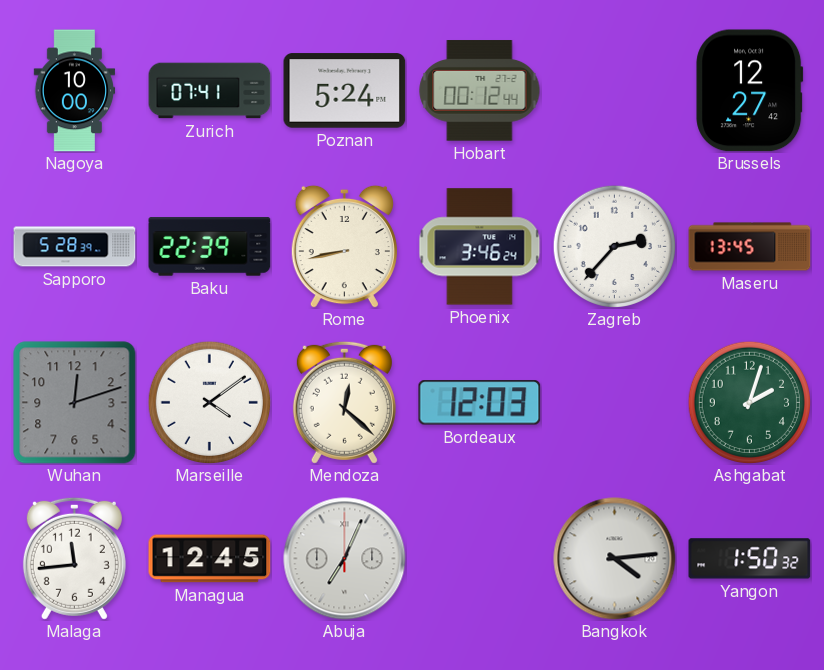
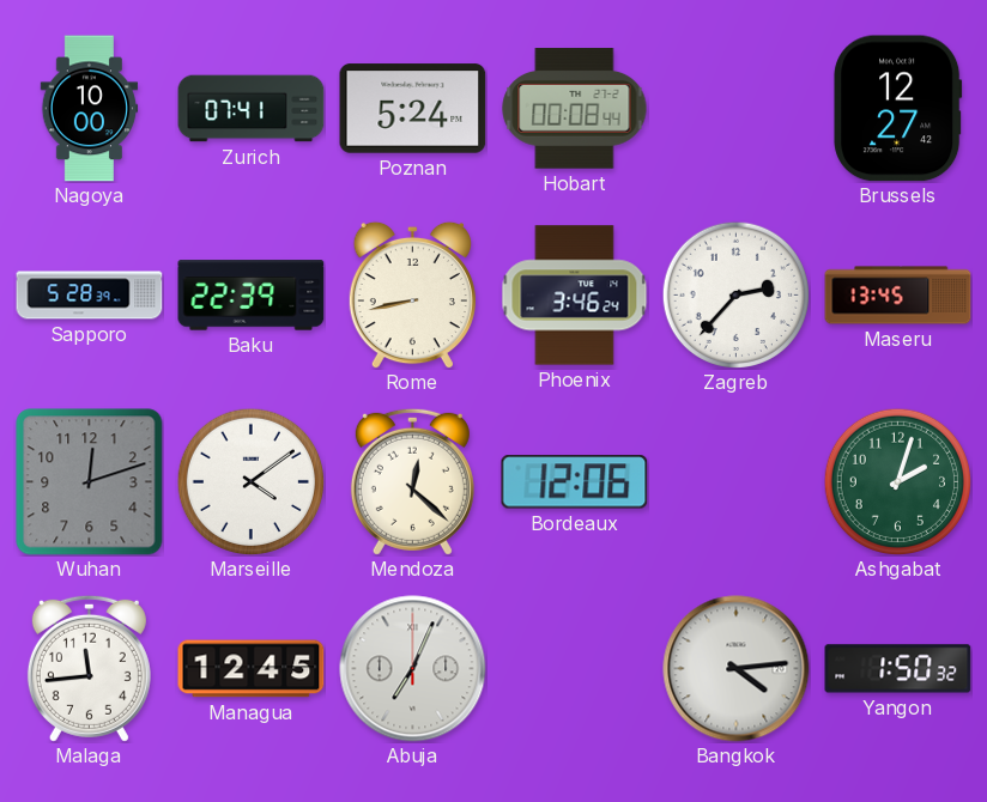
Hobart: 00:12 -> 00:08
Bordeaux: 12:03 -> 12:06
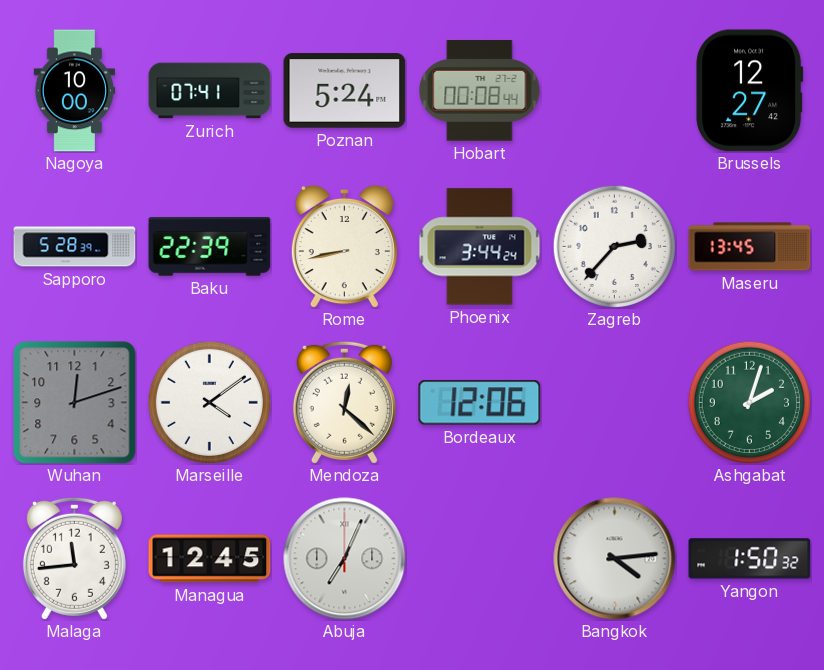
Phoenix: 3:46 -> 3:44
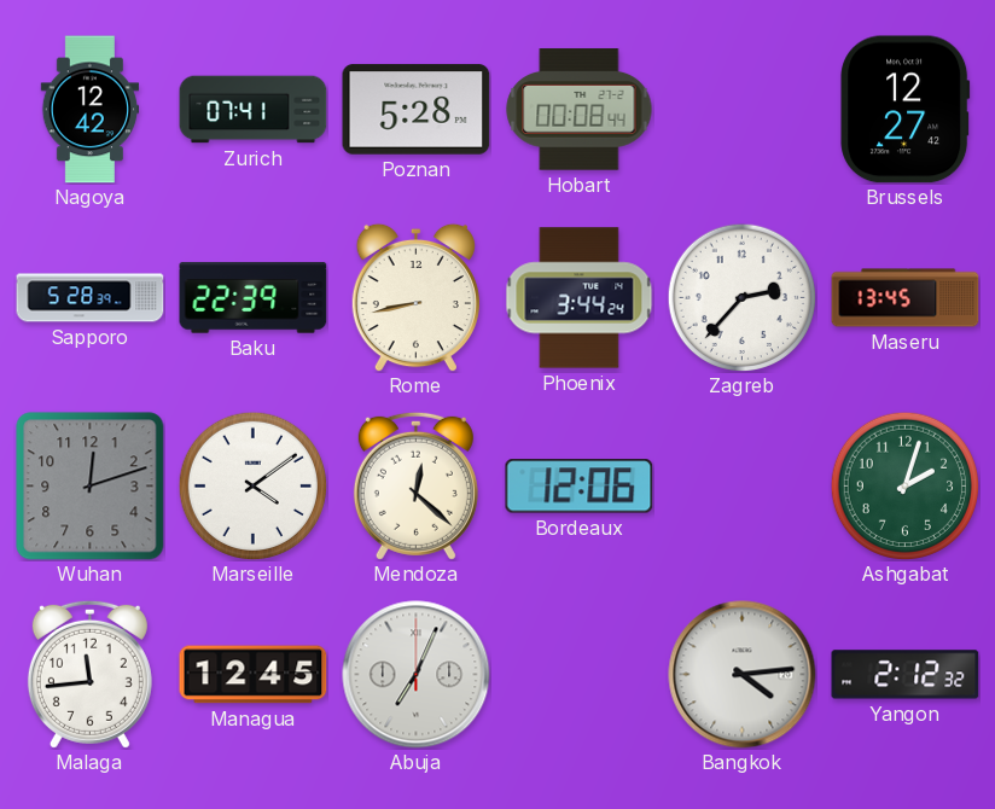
Nagoya: 10:00 -> 12:42
Poznan: 5:24 -> 5:28
Yangon: 1:50 -> 2:12
